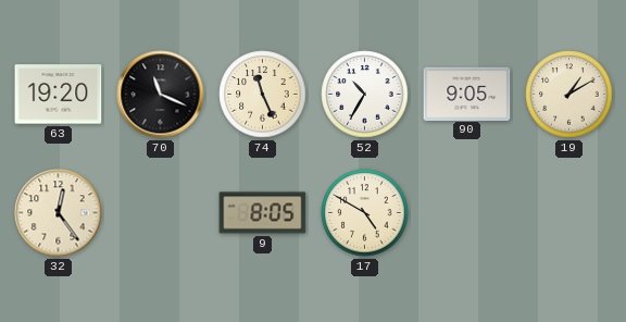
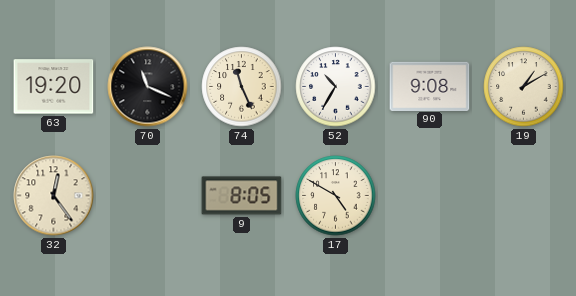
90: 9:05 -> 9:08
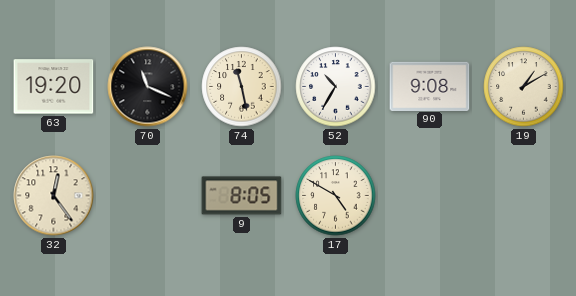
74: 11:26 -> 11:28
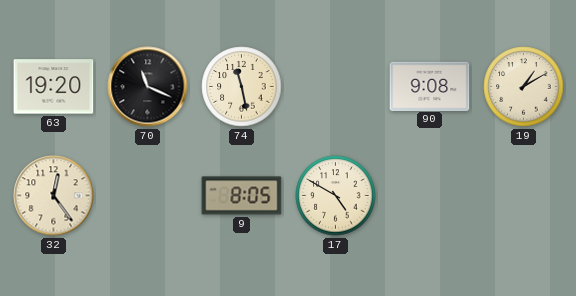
52: 10:35 -> none
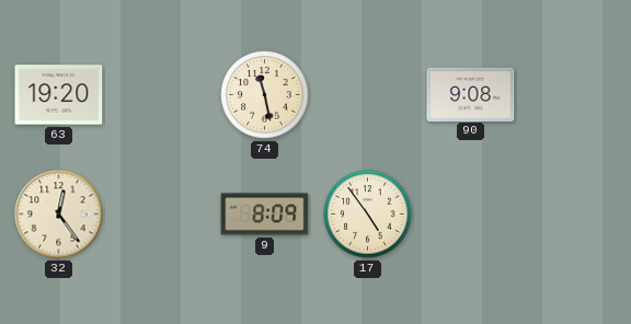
70: 11:19 -> none
19: 1:10 -> none
9: 8:05 -> 8:09
17: 4:50 -> 4:54
